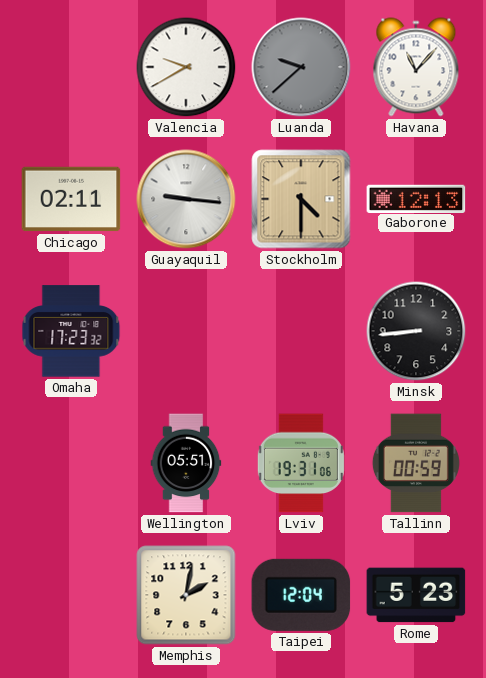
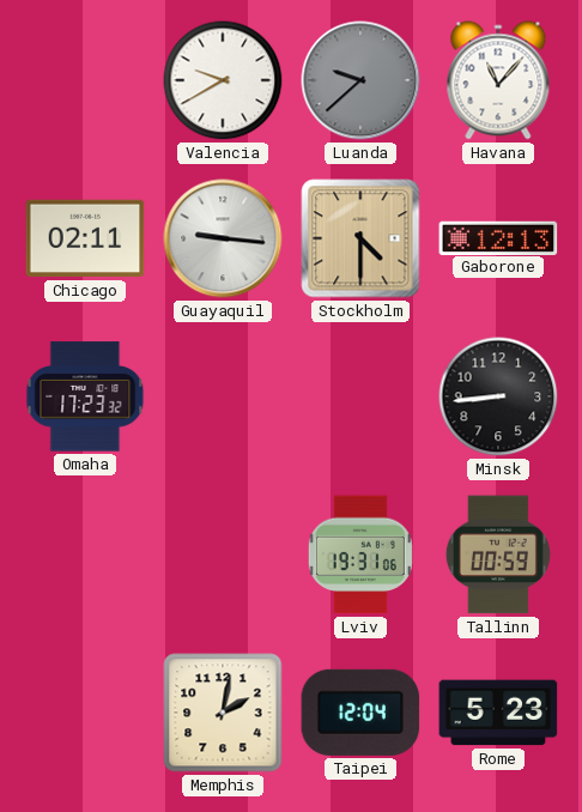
Wellington: 05:51 -> none
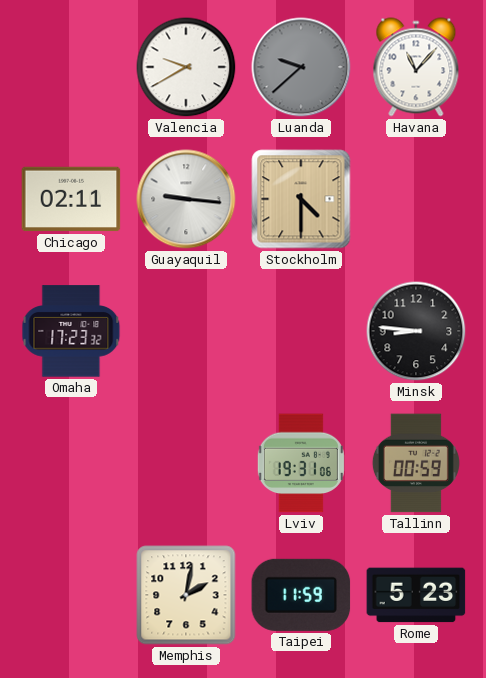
Gaborone: 12:13 -> none
Minsk: 8:44 -> 8:46
Taipei: 12:04 -> 11:59
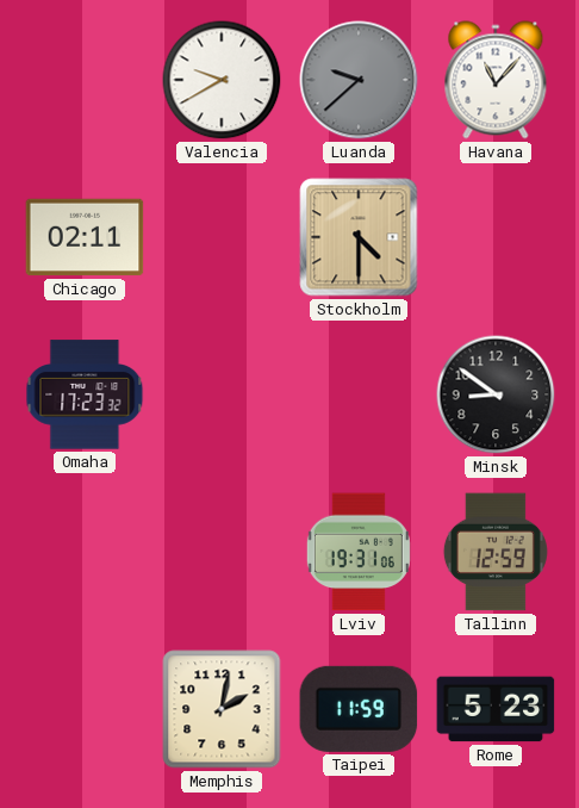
Guayaquil: 9:16 -> none
Minsk: 8:46 -> 8:51
Tallinn: 00:59 -> 12:59
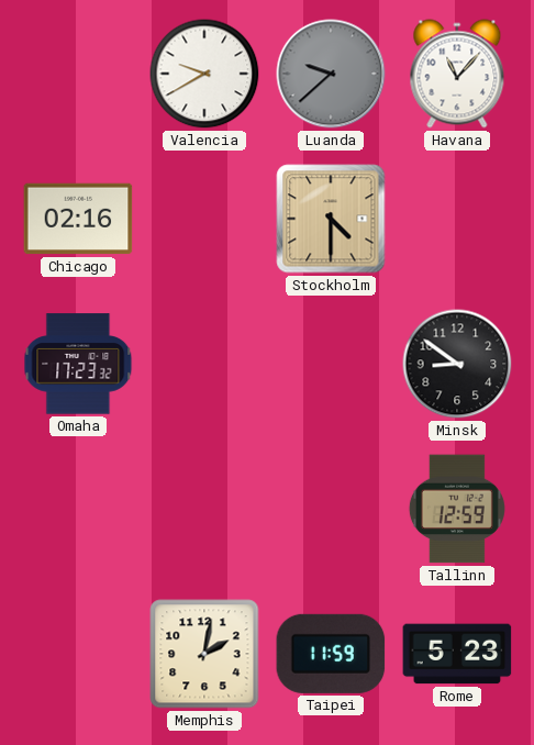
Chicago: 02:11 -> 02:16
Lviv: 19:31 -> none
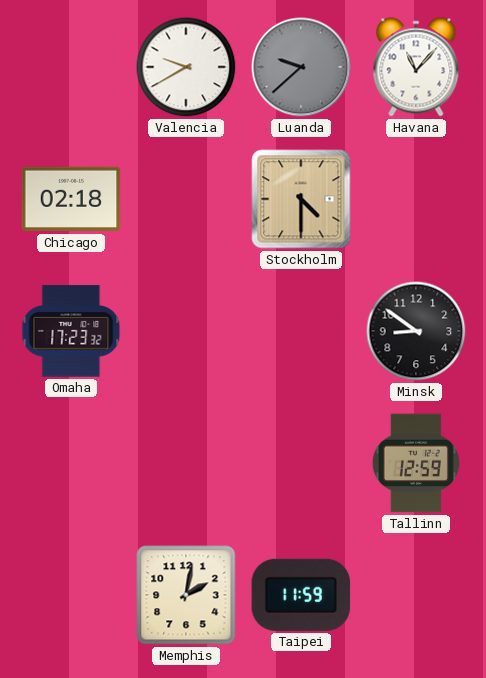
Chicago: 02:16 -> 02:18
Rome: 5:23 -> none
